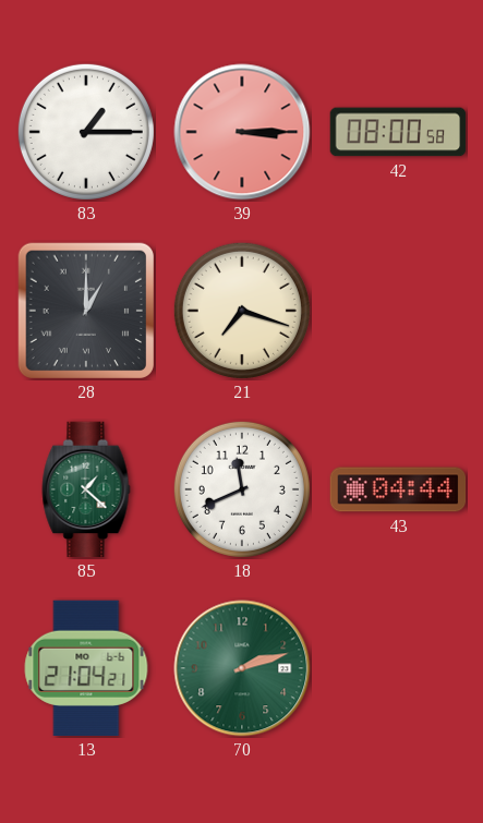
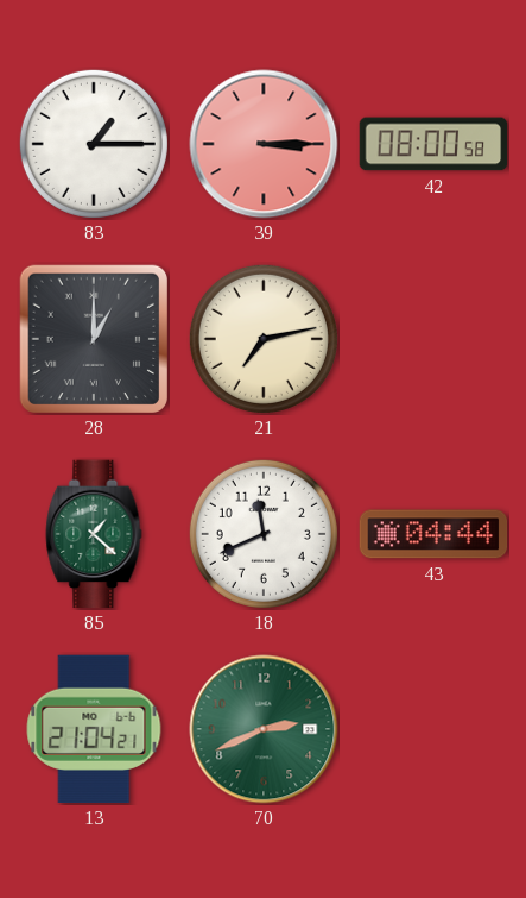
21: 7:18 -> 7:13
70: 2:12 -> 2:41
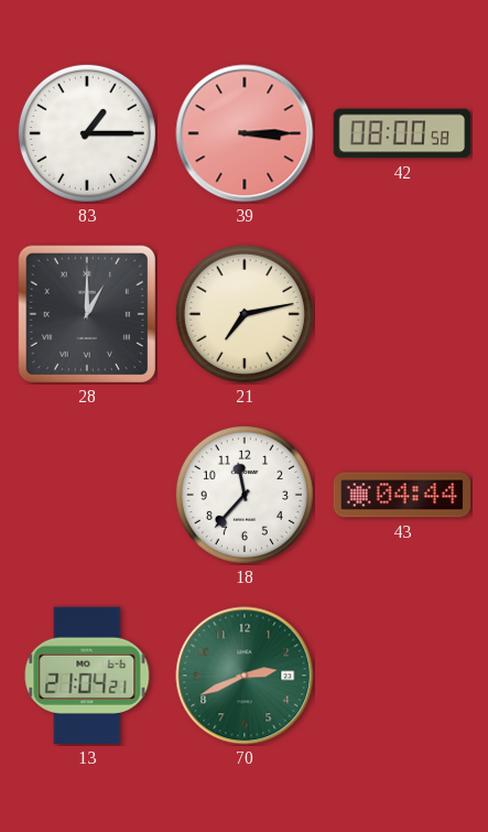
85: 1:22 -> none
18: 11:41 -> 11:37
